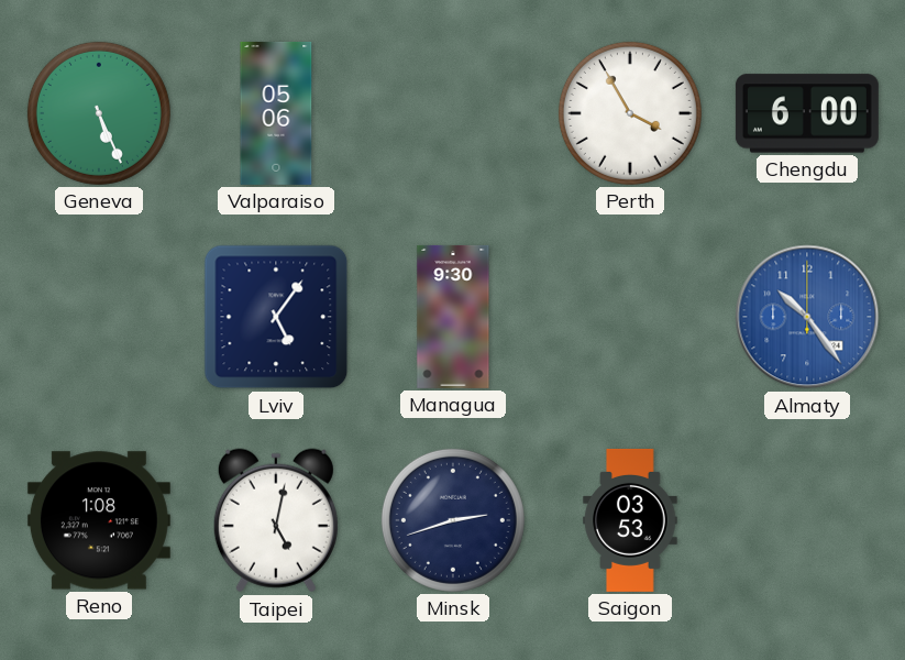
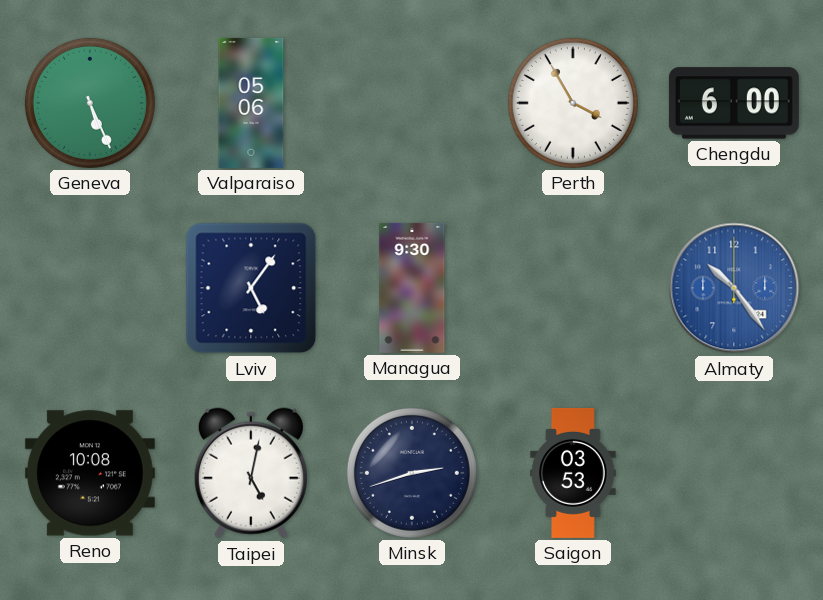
Reno: 1:08 -> 10:08
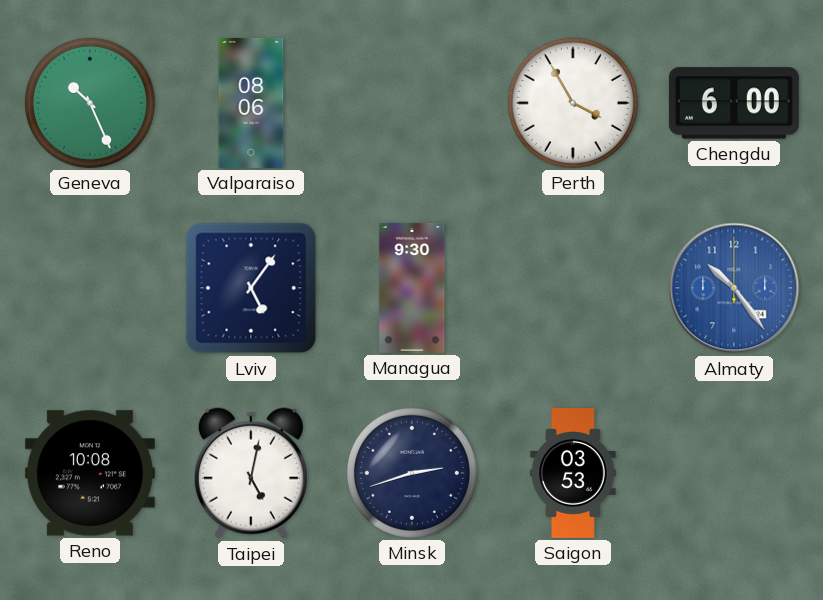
Geneva: 5:26 -> 10:26
Valparaiso: 05:06 -> 08:06
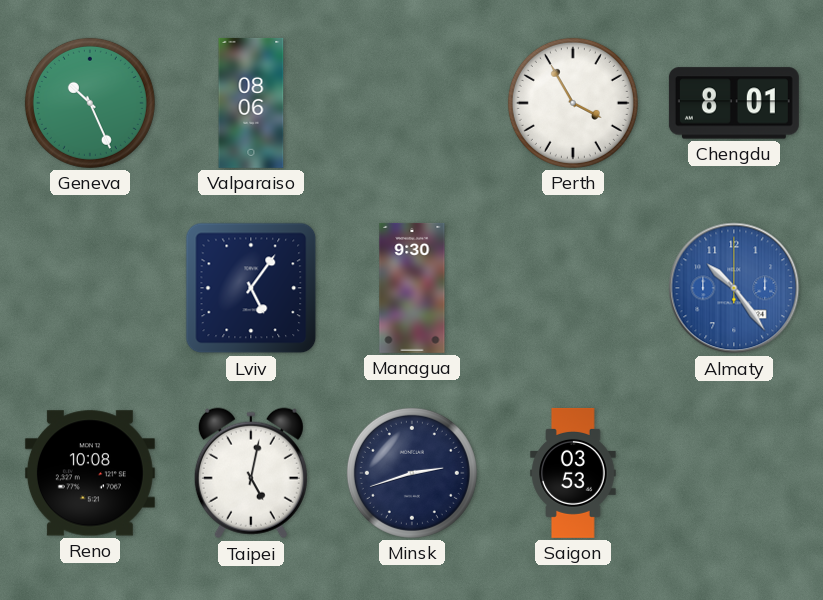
Chengdu: 6:00 -> 8:01
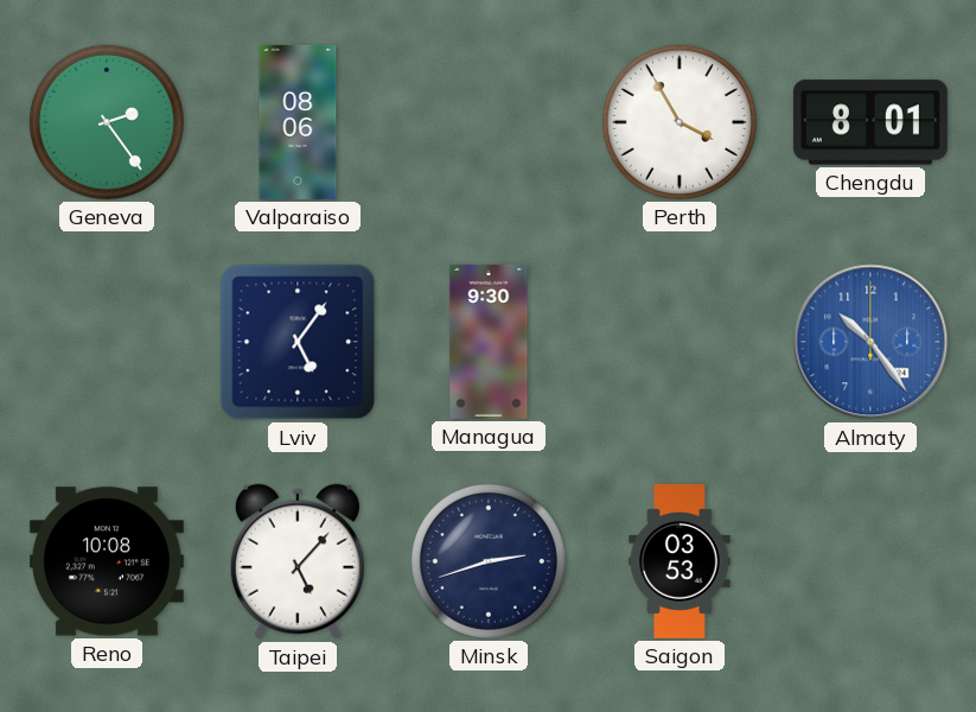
Geneva: 10:26 -> 2:24
Taipei: 5:02 -> 5:07
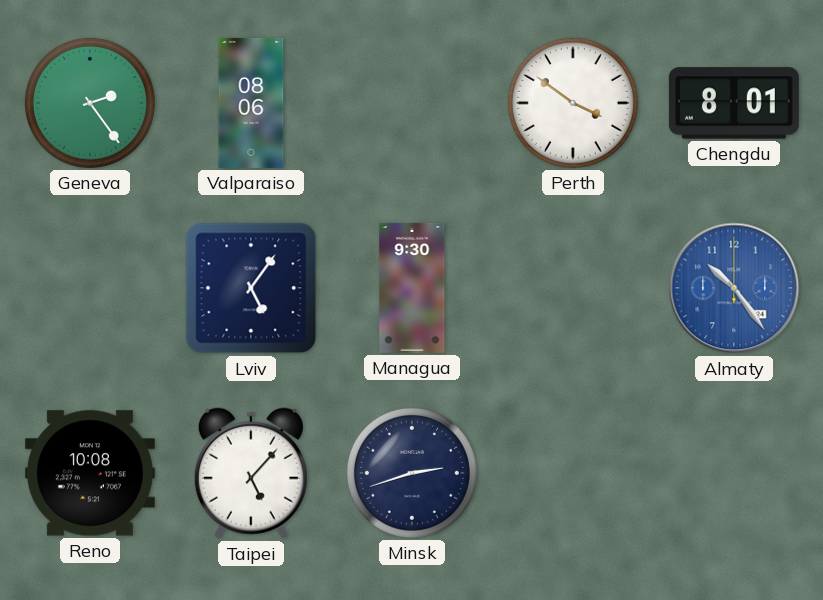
Perth: 3:55 -> 3:51
Saigon: 03:53 -> none
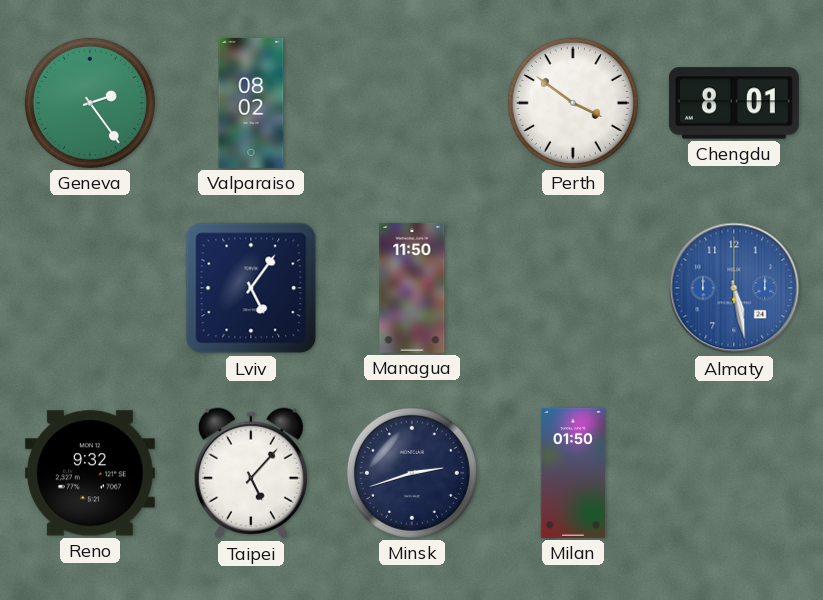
Valparaiso: 08:06 -> 08:02
Managua: 9:30 -> 11:50
Almaty: 10:24 -> 5:28
Reno: 10:08 -> 9:32
Milan: none -> 01:50
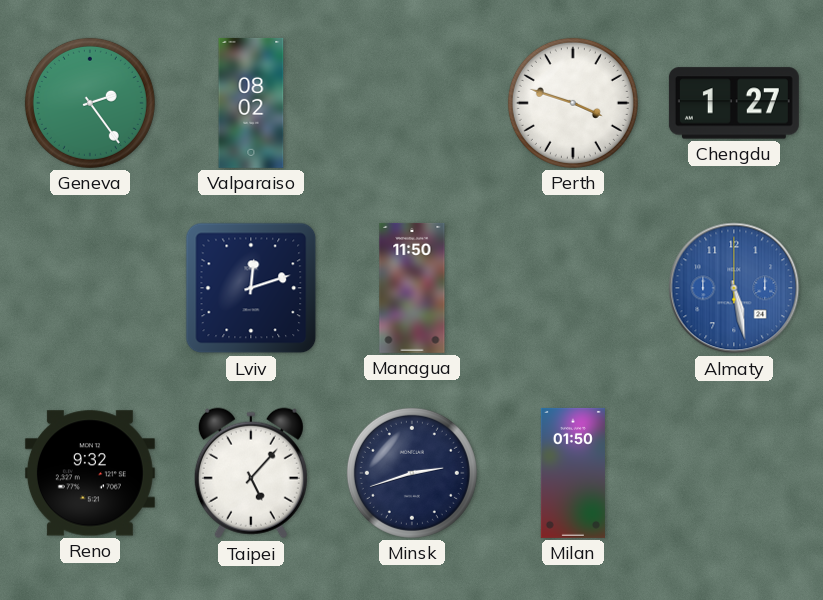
Perth: 3:51 -> 3:48
Chengdu: 8:01 -> 1:27
Lviv: 5:06 -> 12:12
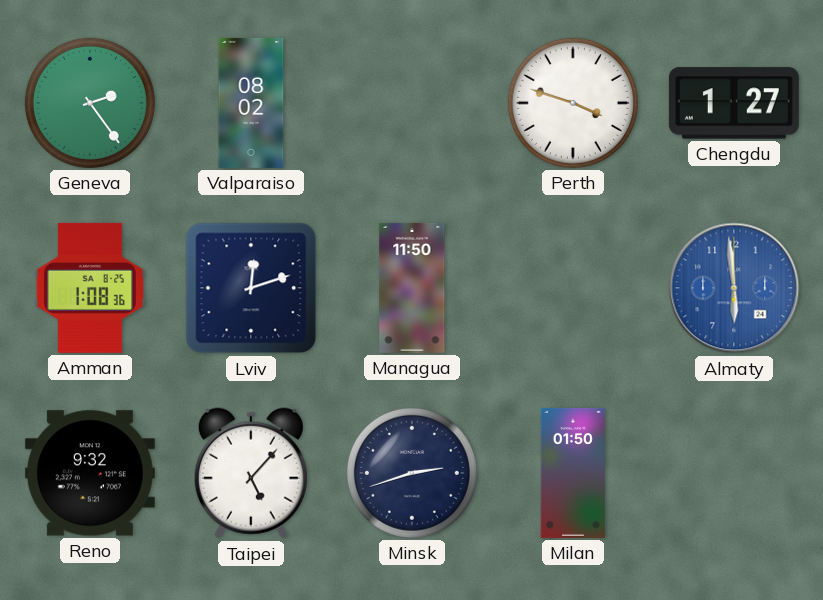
Amman: none -> 1:08
Almaty: 5:28 -> 5:59
